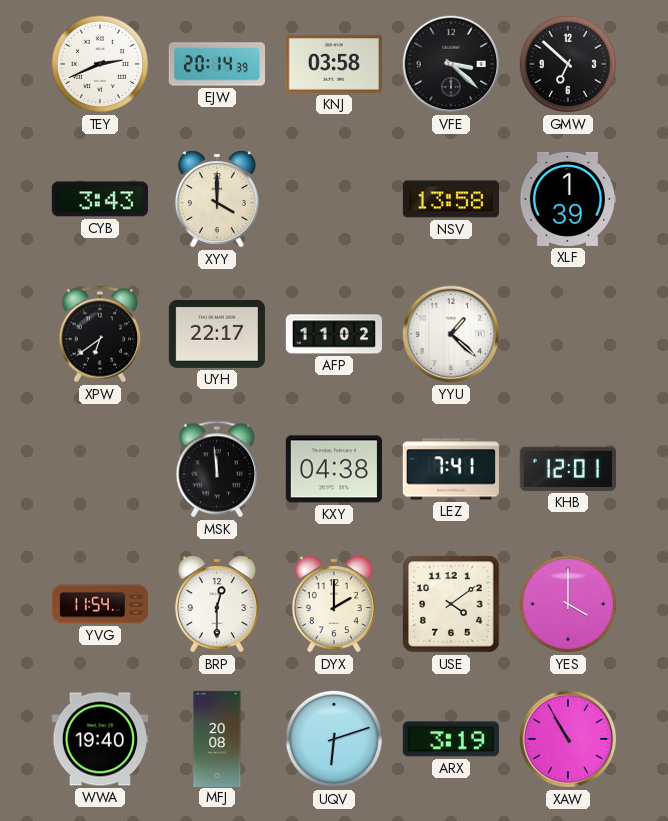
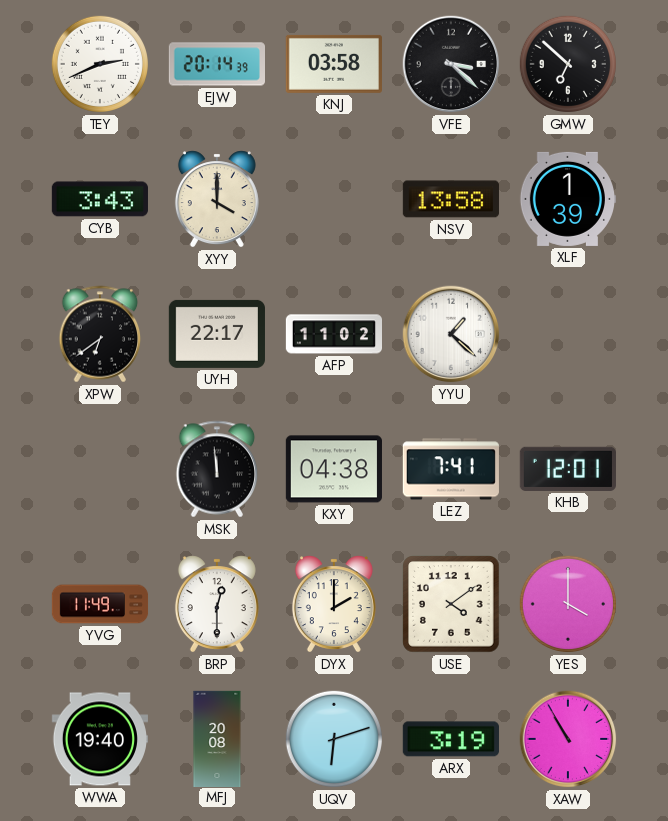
YVG: 11:54 -> 11:49
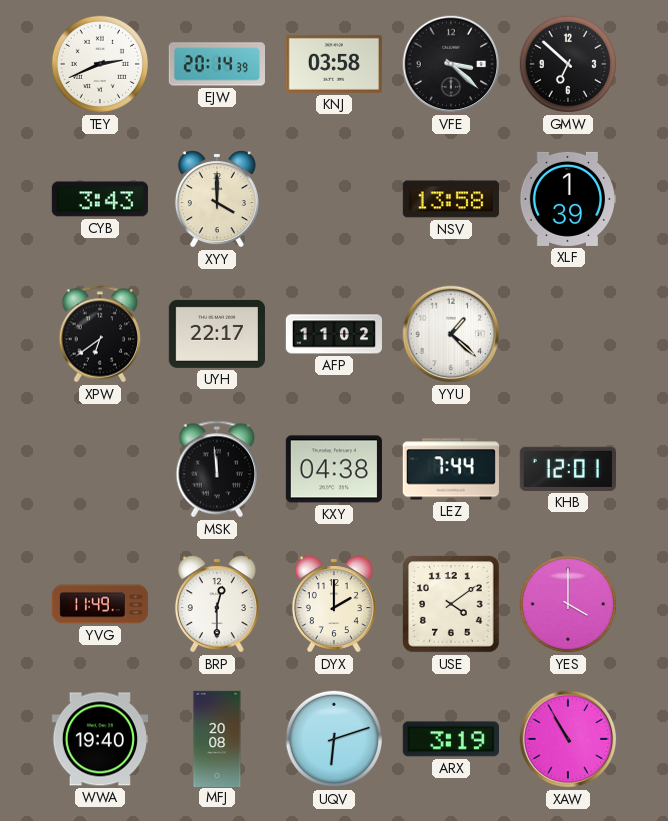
LEZ: 7:41 -> 7:44
